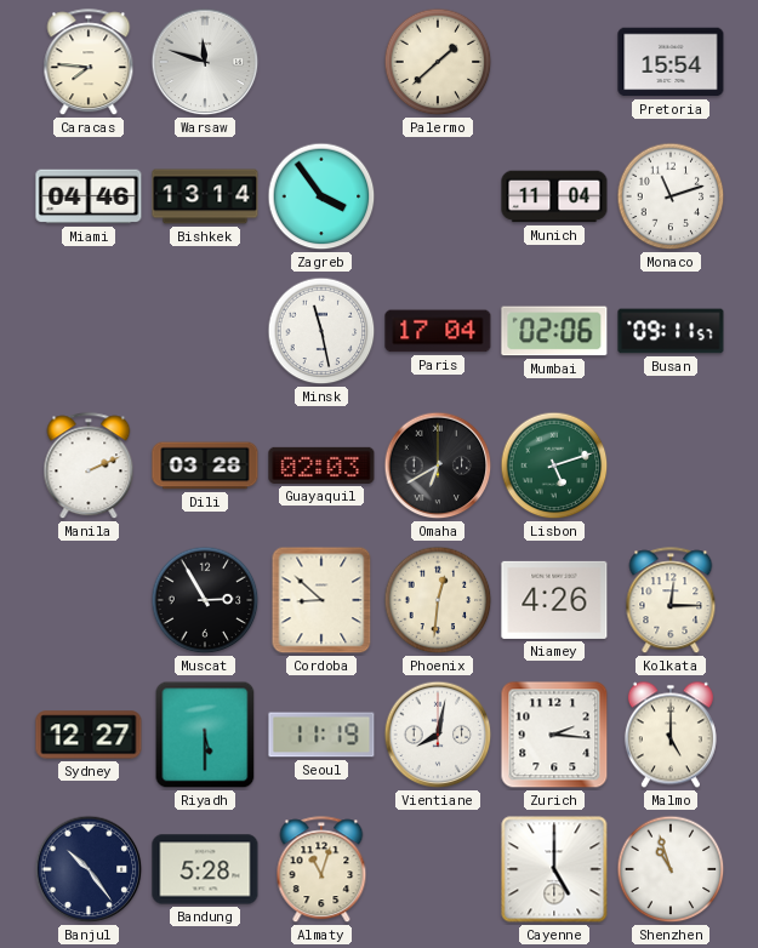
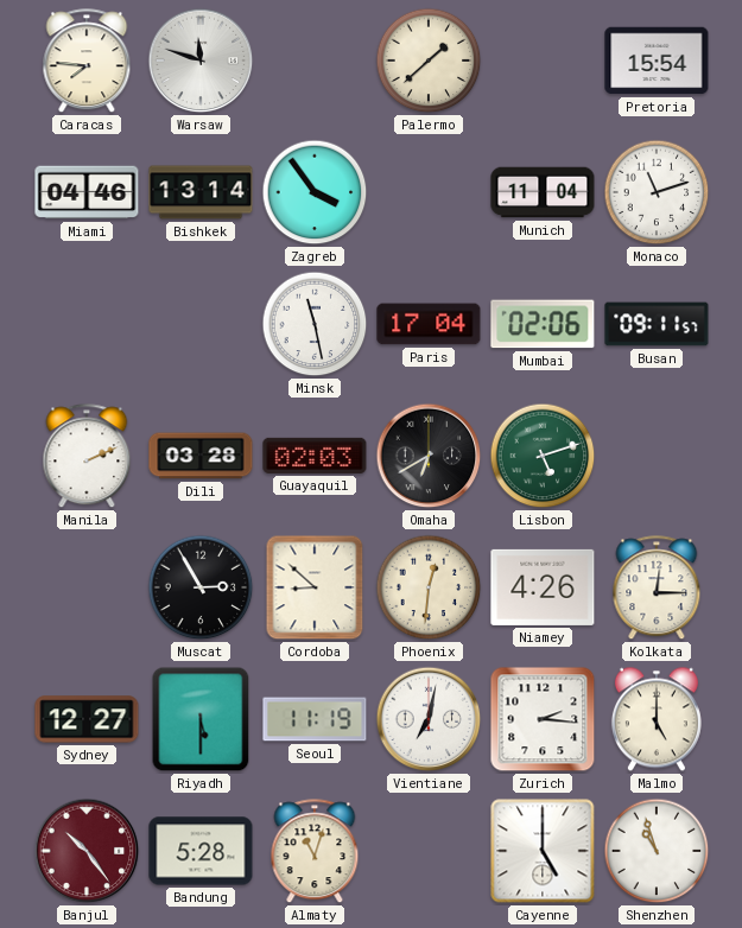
Vientiane: 8:02 -> 7:02
Banjul dial: navy -> burgundy
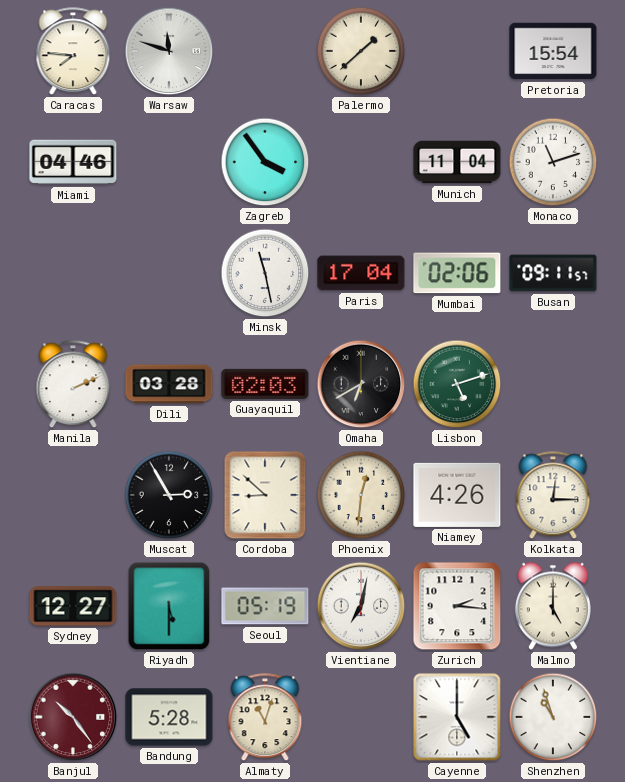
Bishkek: 13:14 -> none
Seoul: 11:19 -> 05:19
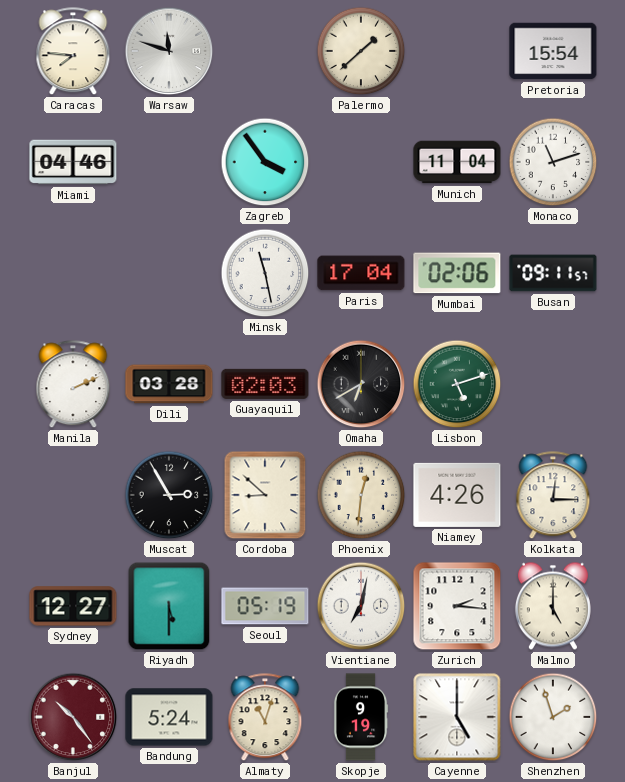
Bandung: 5:28 -> 5:24
Skopje: none -> 9:19
Shenzhen: 10:57 -> 1:57
